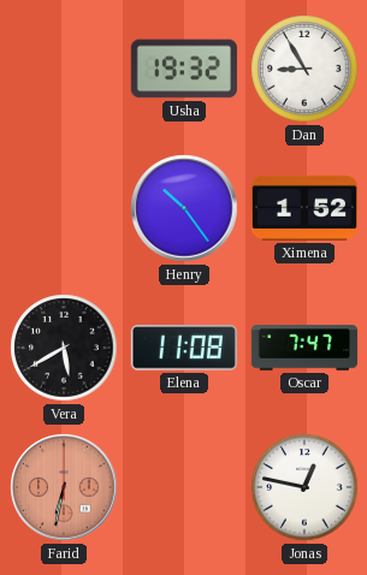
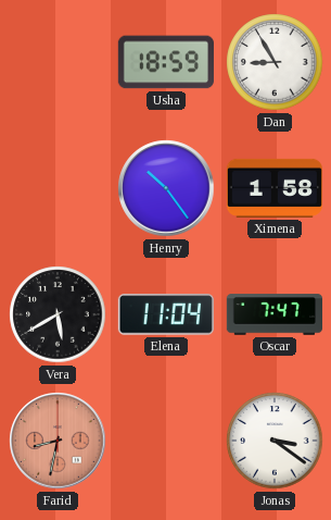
Usha: 19:32 -> 18:59
Ximena: 1:52 -> 1:58
Elena: 11:08 -> 11:04
Farid: 6:32 -> 8:32
Jonas: 12:47 -> 3:21
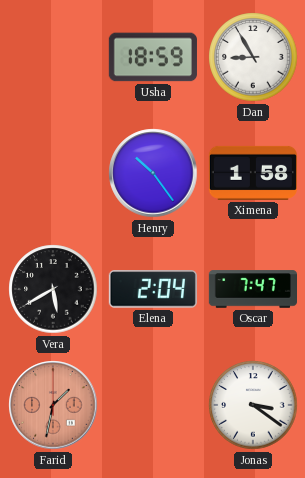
Elena: 11:04 -> 2:04
Farid: 8:32 -> 1:32
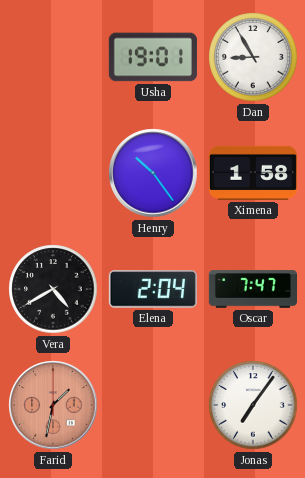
Usha: 18:59 -> 19:01
Vera: 5:40 -> 4:40
Jonas: 3:21 -> 7:06
